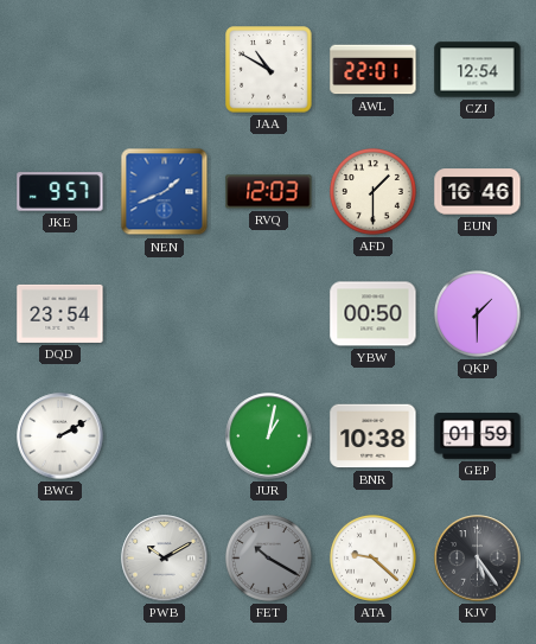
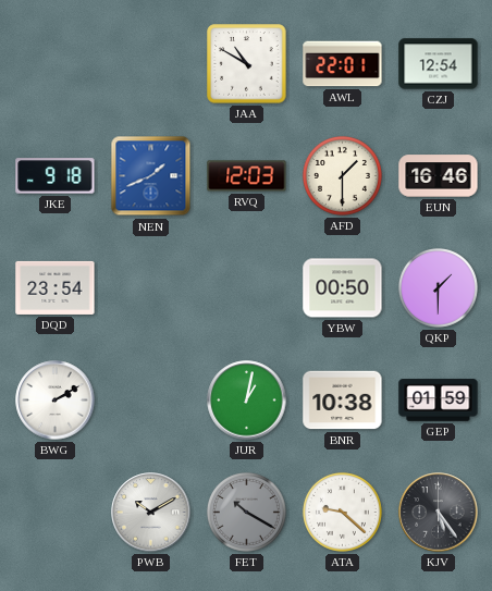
JKE: 9:57 -> 9:18
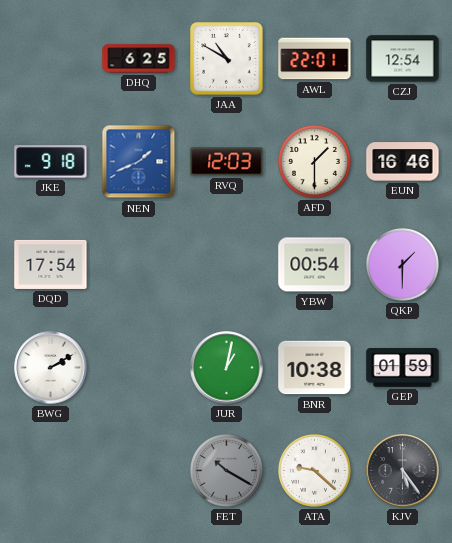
DHQ: none -> 6:25
DQD: 23:54 -> 17:54
YBW: 00:50 -> 00:54
PWB: 10:10 -> none
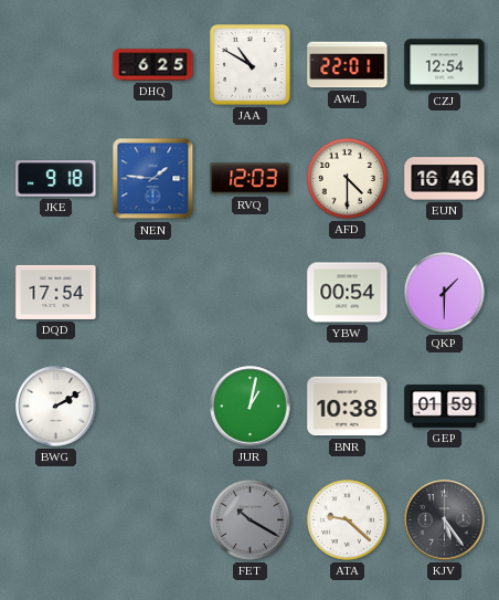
NEN: 1:41 -> 1:46
AFD: 1:30 -> 4:30
